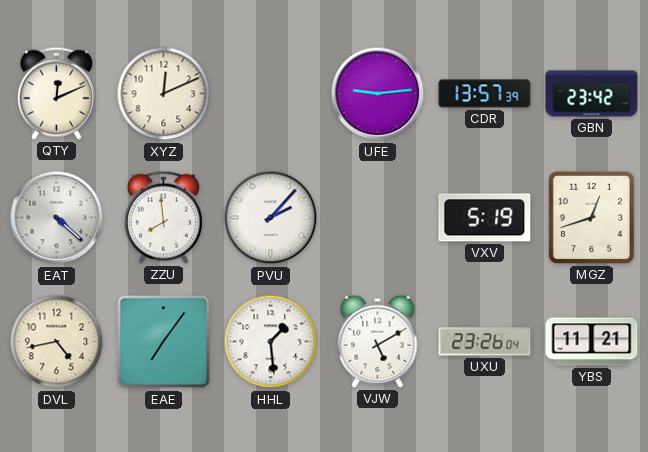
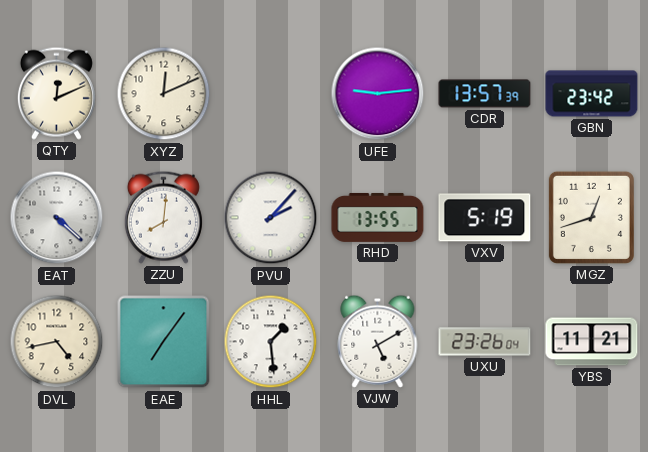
ZZU: 7:59 -> 8:01
RHD: none -> 13:55
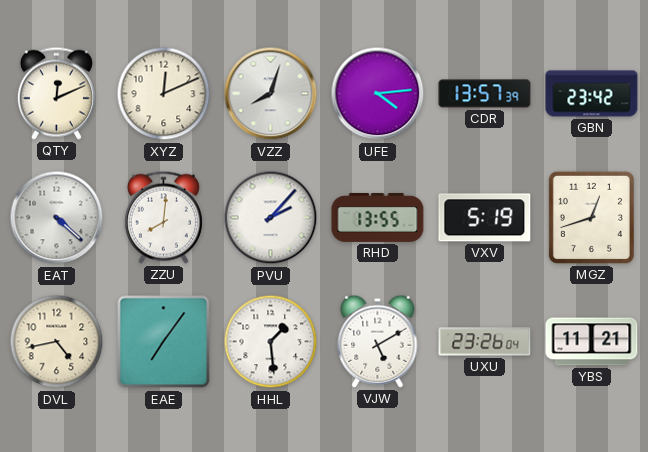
VZZ: none -> 8:03
UFE: 9:14 -> 4:14
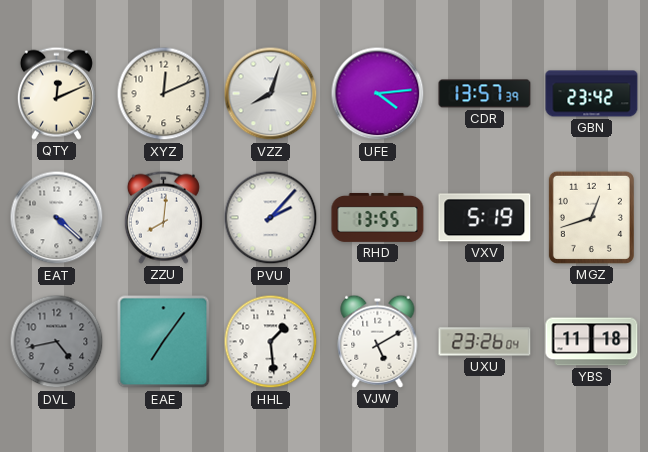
DVL dial: cream -> grey
YBS: 11:21 -> 11:18
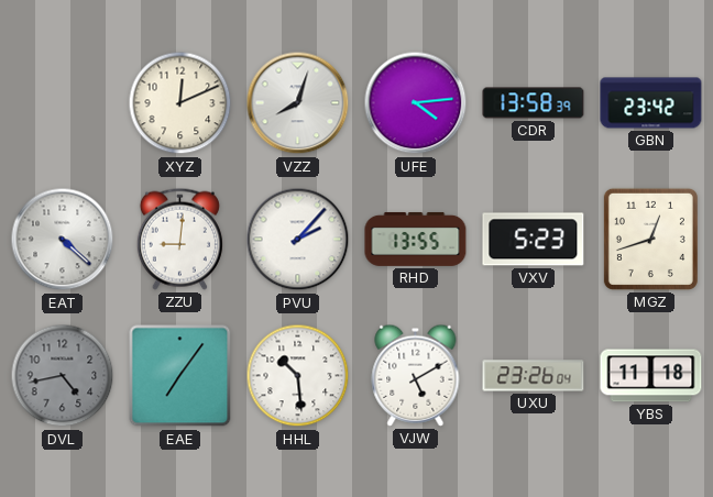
QTY: 12:11 -> none
CDR: 13:57 -> 13:58
ZZU: 8:01 -> 9:01
VXV: 5:19 -> 5:23
HHL: 1:29 -> 10:29
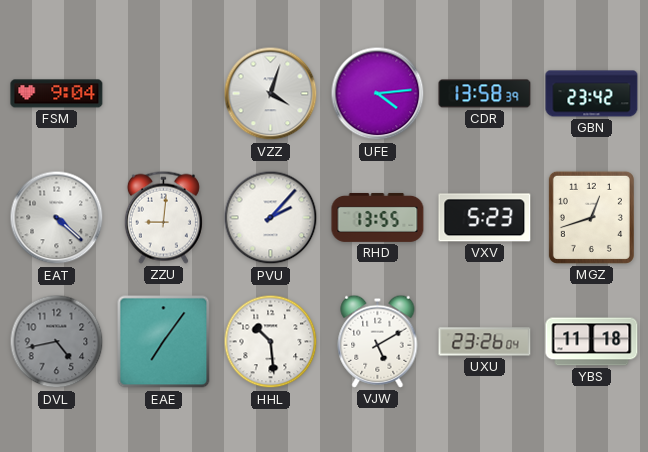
FSM: none -> 9:04
XYZ: 12:11 -> none
VZZ: 8:03 -> 4:03
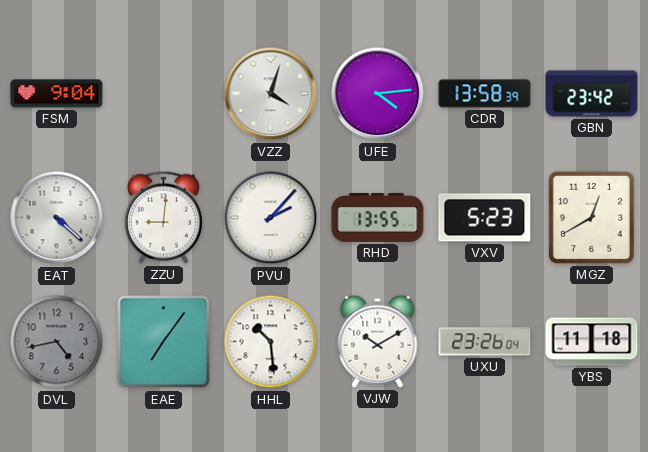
MGZ: 12:42 -> 12:40
VJW: 5:10 -> 10:10
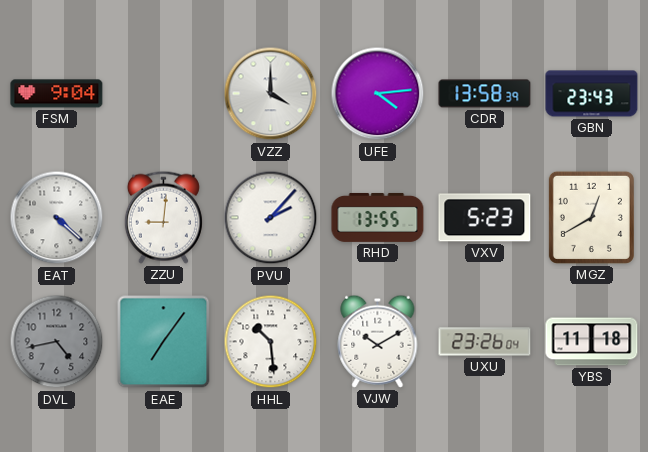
VZZ: 4:03 -> 4:00
GBN: 23:42 -> 23:43
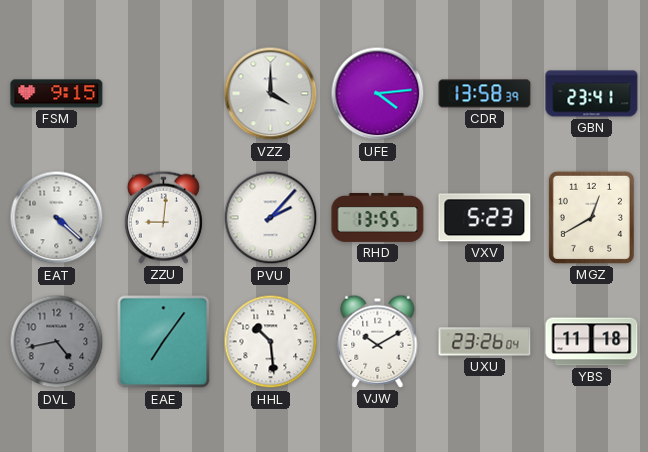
FSM: 9:04 -> 9:15
GBN: 23:43 -> 23:41
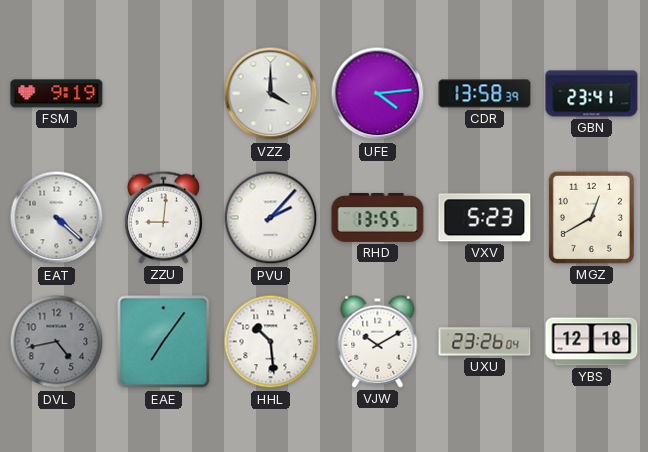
FSM: 9:15 -> 9:19
YBS: 11:18 -> 12:18
